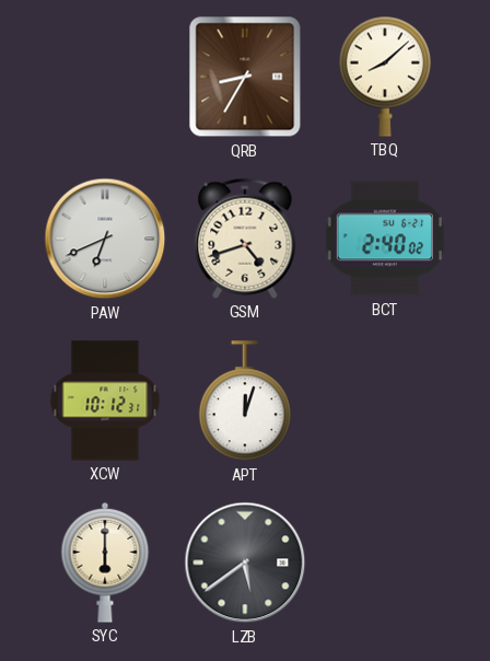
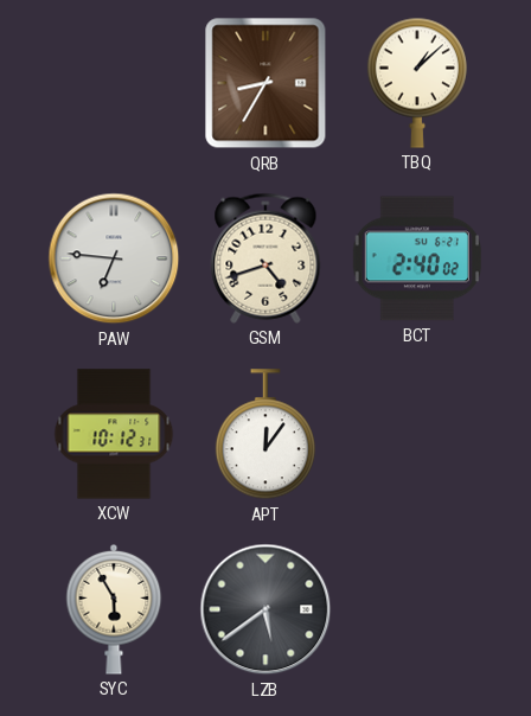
TBQ: 8:08 -> 1:08
PAW: 6:41 -> 6:46
APT: 12:03 -> 12:06
SYC: 6:00 -> 5:55
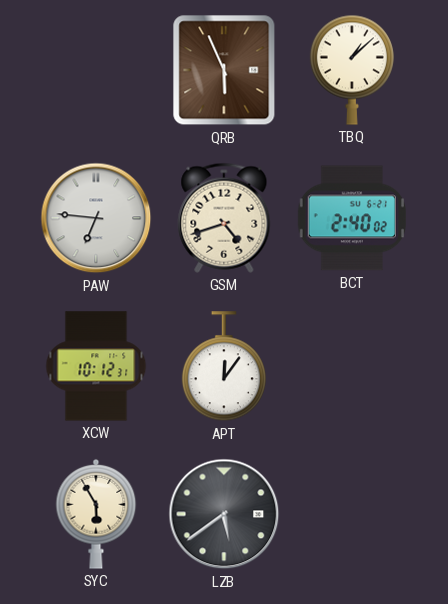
QRB: 8:35 -> 5:56
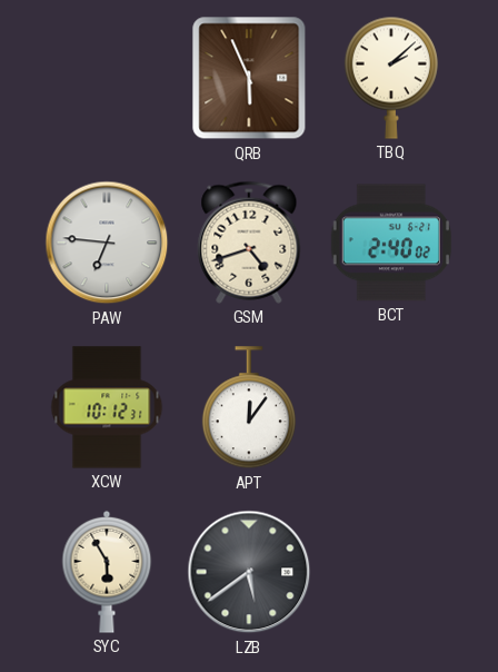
TBQ: 1:08 -> 2:08
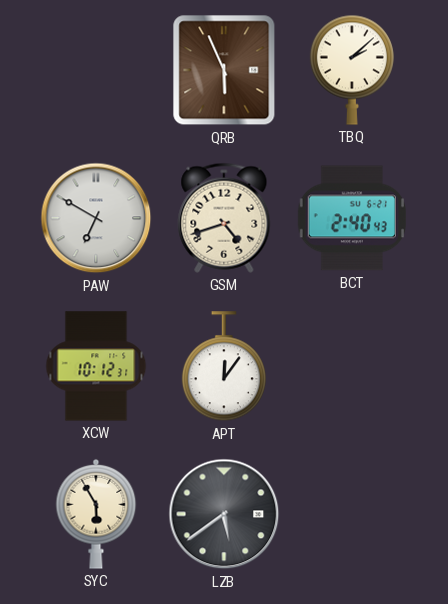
PAW: 6:46 -> 6:50
BCT: 2:40:02 -> 2:40:43
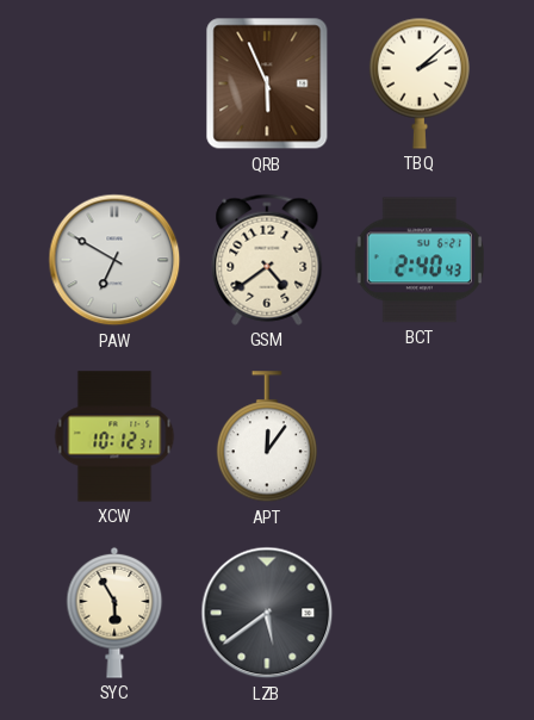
GSM: 4:42 -> 4:39
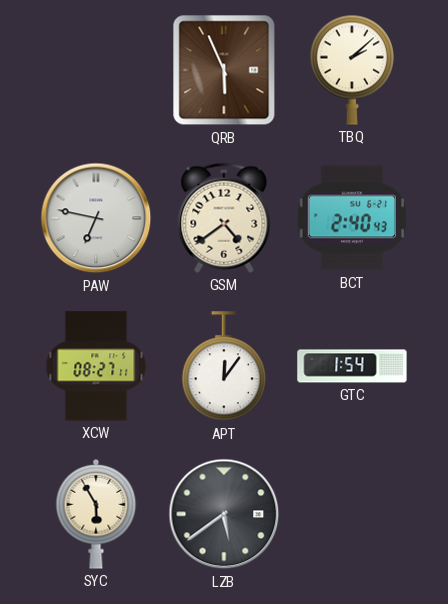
PAW: 6:50 -> 6:47
XCW: 10:12 -> 08:27
GTC: none -> 1:54
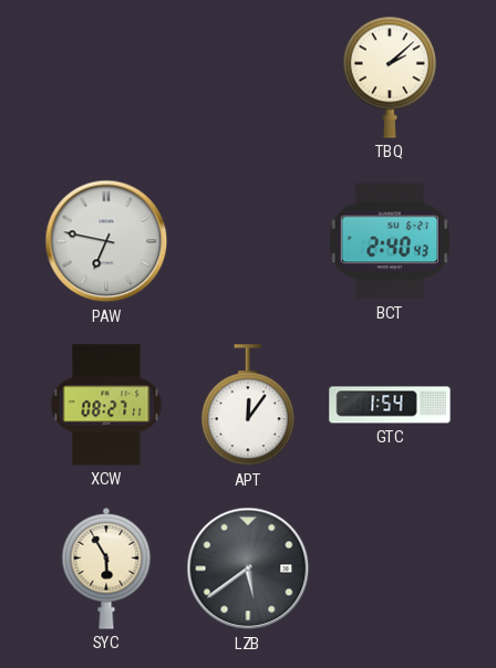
QRB: 5:56 -> none
GSM: 4:39 -> none
